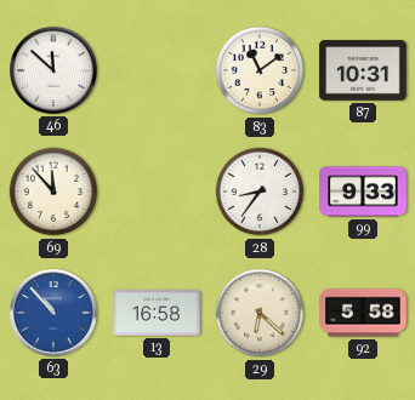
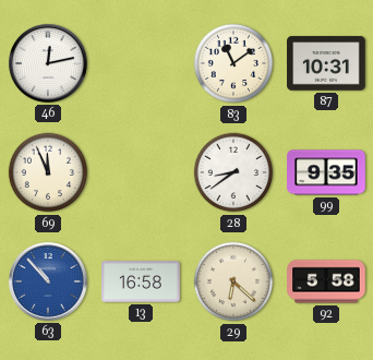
46: 11:52 -> 12:13
69: 11:53 -> 11:56
28: 8:36 -> 8:39
99: 9:33 -> 9:35
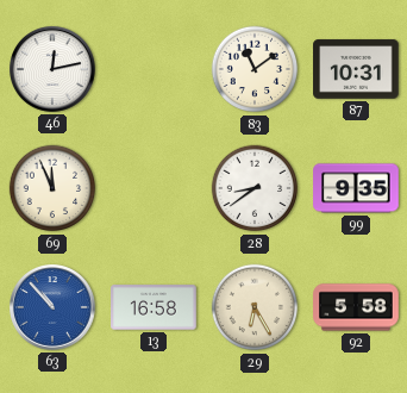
29: 6:22 -> 6:25
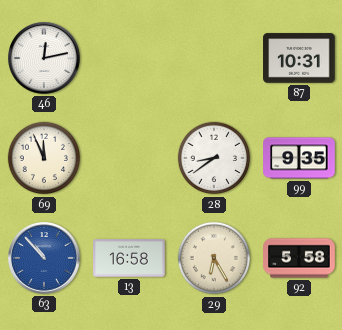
83: 11:09 -> none
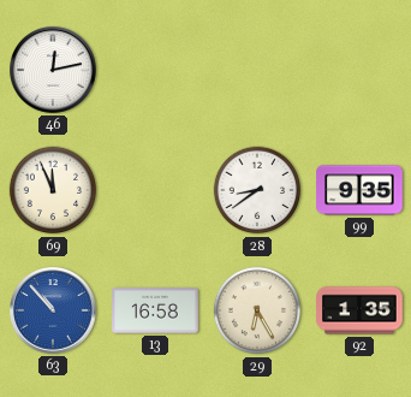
87: 10:31 -> none
92: 5:58 -> 1:35
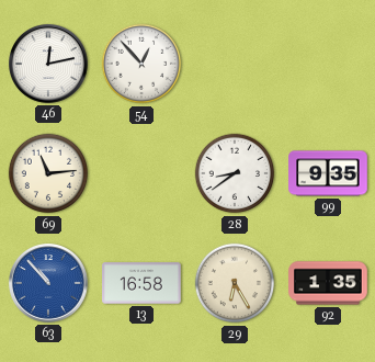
54: none -> 12:53
69: 11:56 -> 11:14
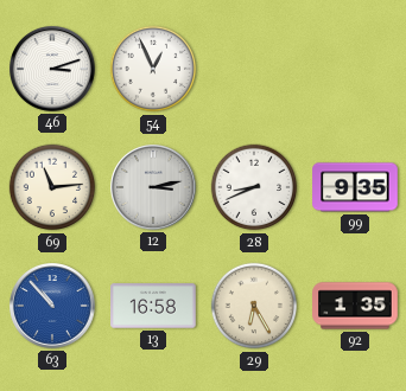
46: 12:13 -> 3:12
54: 12:53 -> 12:56
12: none -> 3:13
28: 8:39 -> 8:41
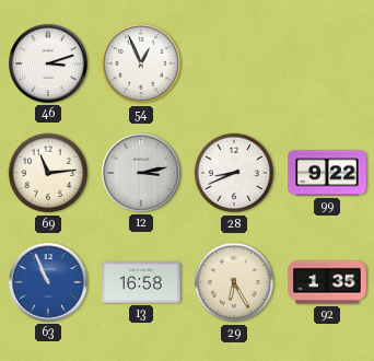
99: 9:35 -> 9:22
63: 10:53 -> 10:56
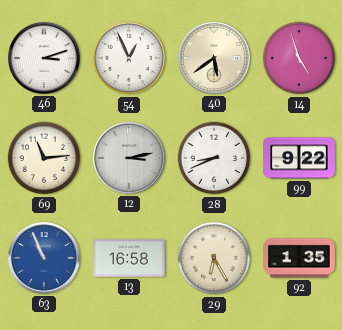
40: none -> 5:39
14: none -> 4:57
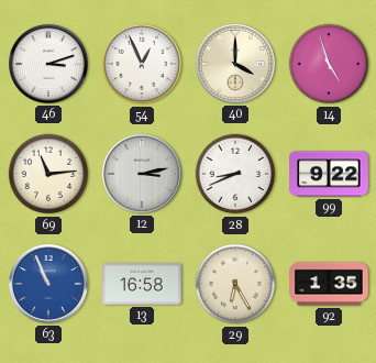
40: 5:39 -> 4:00
